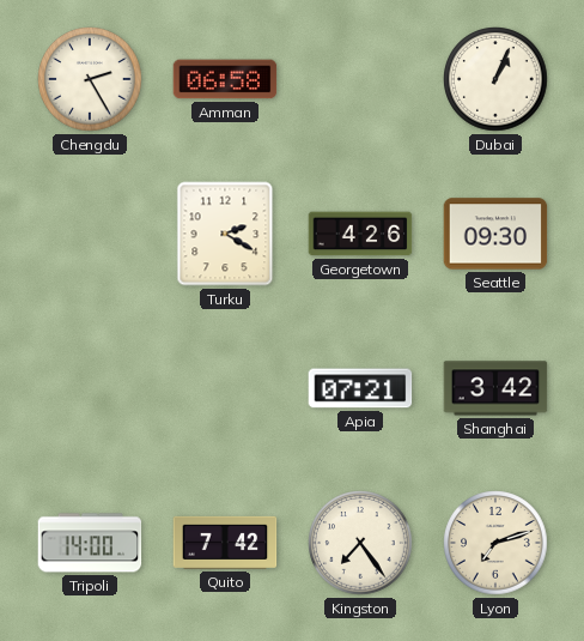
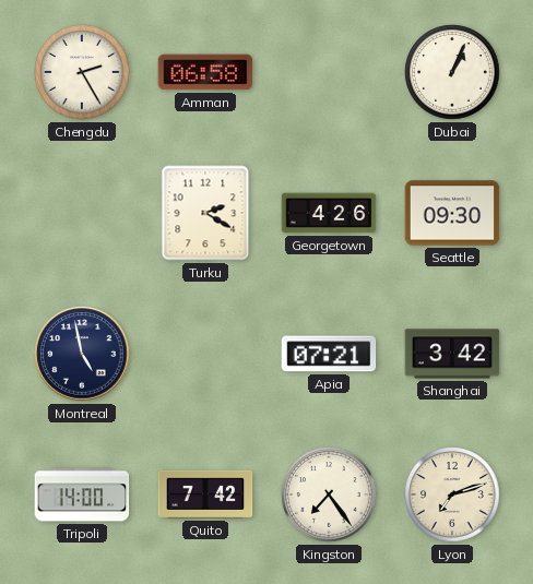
Montreal: none -> 4:58
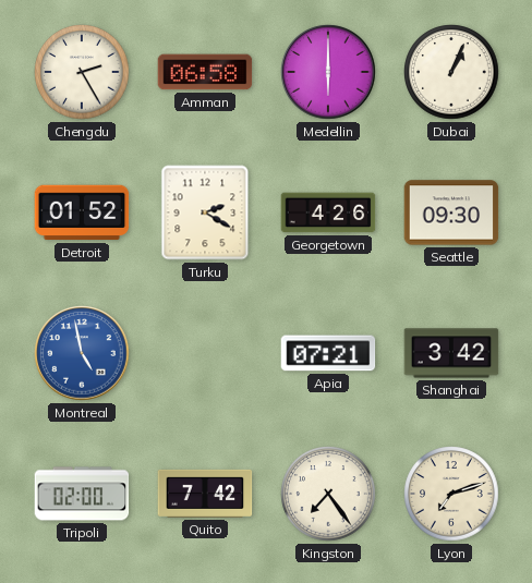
Medellin: none -> 6:00
Detroit: none -> 01:52
Montreal dial: navy -> blue
Tripoli: 14:00 -> 02:00
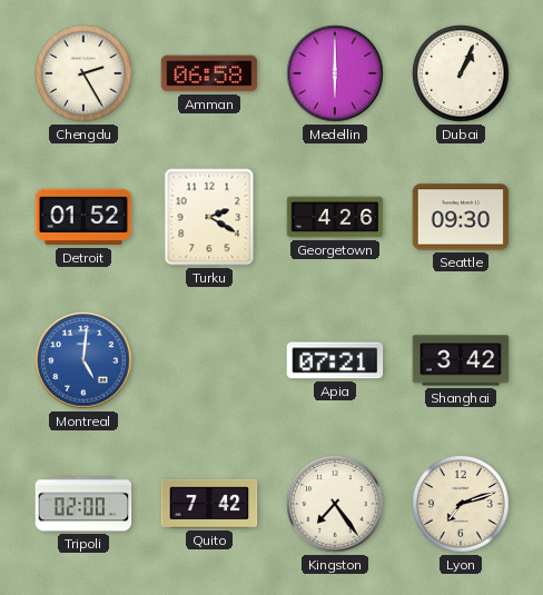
Montreal: 4:58 -> 5:01
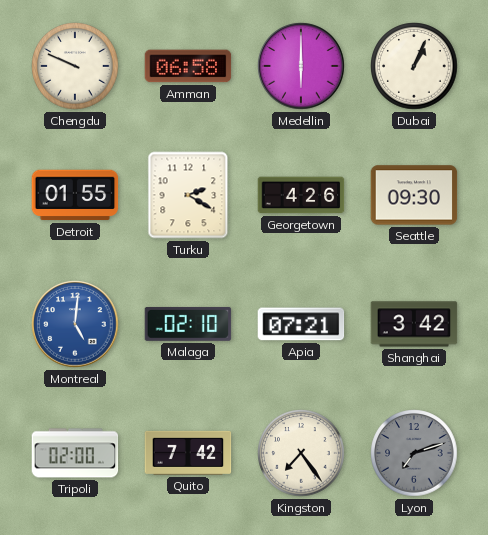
Chengdu: 2:25 -> 9:49
Detroit: 01:52 -> 01:55
Malaga: none -> 02:10
Lyon dial: cream -> grey
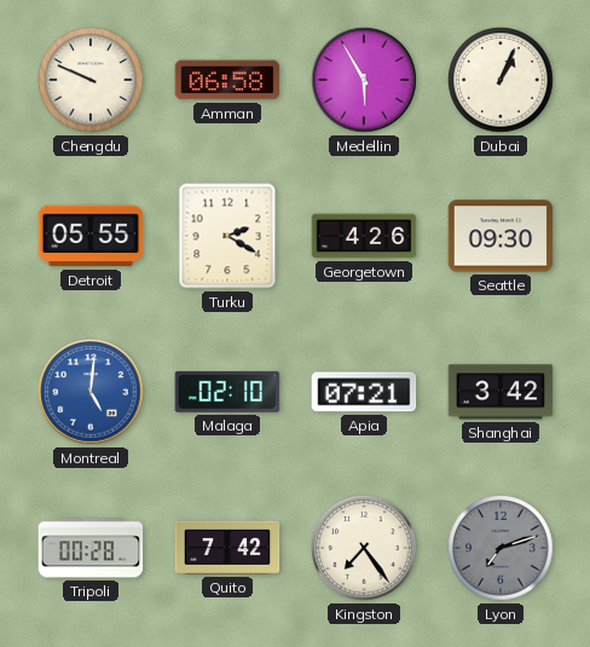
Medellin: 6:00 -> 5:55
Detroit: 01:55 -> 05:55
Tripoli: 02:00 -> 00:28
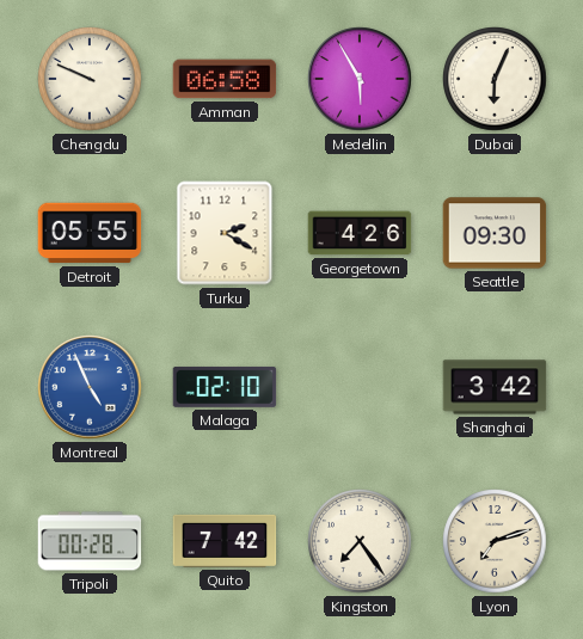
Dubai: 1:04 -> 6:04
Montreal: 5:01 -> 4:56
Apia: 07:21 -> none
Lyon dial: grey -> cream
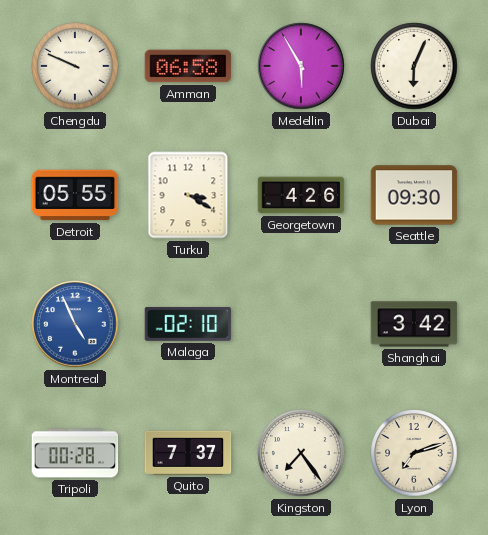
Turku: 2:20 -> 3:20
Quito: 7:42 -> 7:37
